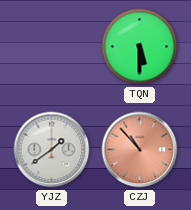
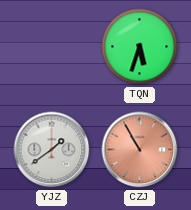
TQN: 5:30 -> 5:33
CZJ: 10:53 -> 10:55
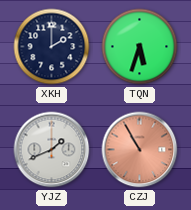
XKH: none -> 2:00
YJZ: 1:39 -> 1:41
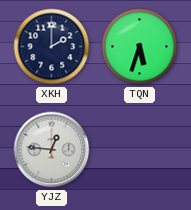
YJZ: 1:41 -> 12:46
CZJ: 10:55 -> none
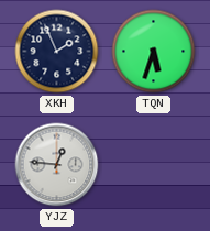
XKH: 2:00 -> 1:56
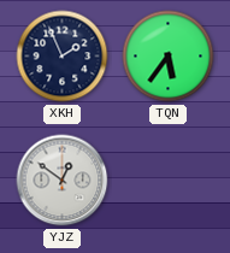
TQN: 5:33 -> 5:36
YJZ: 12:46 -> 12:51
